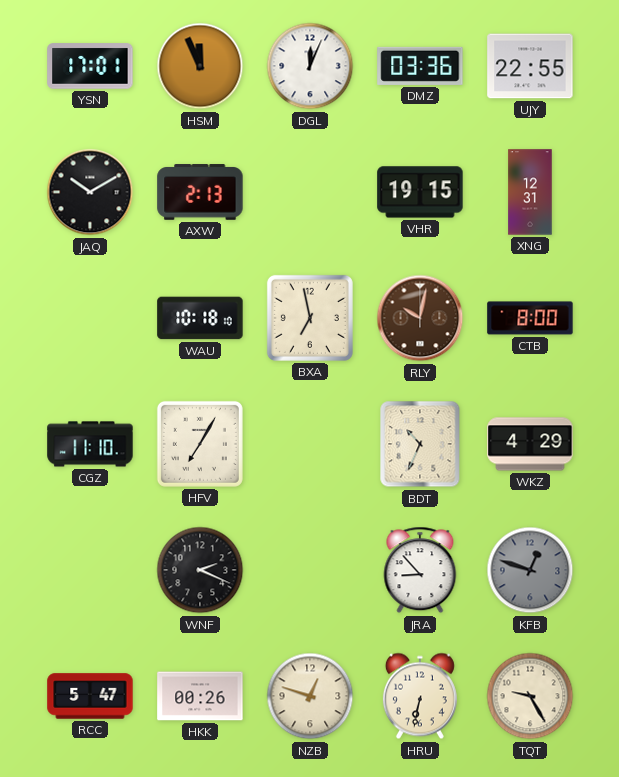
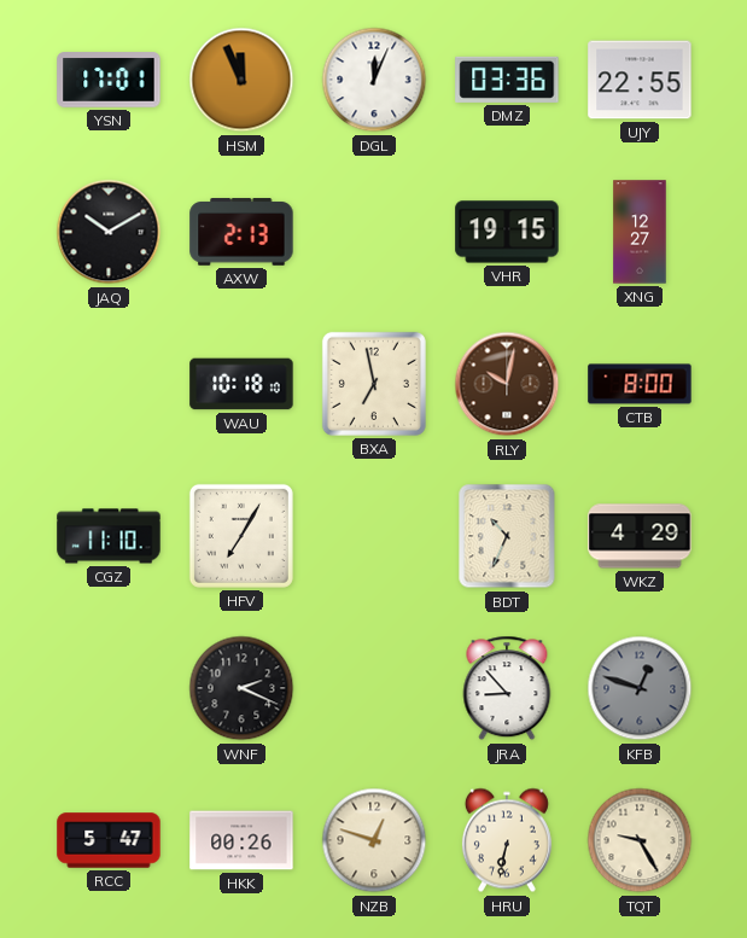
XNG: 12:31 -> 12:27
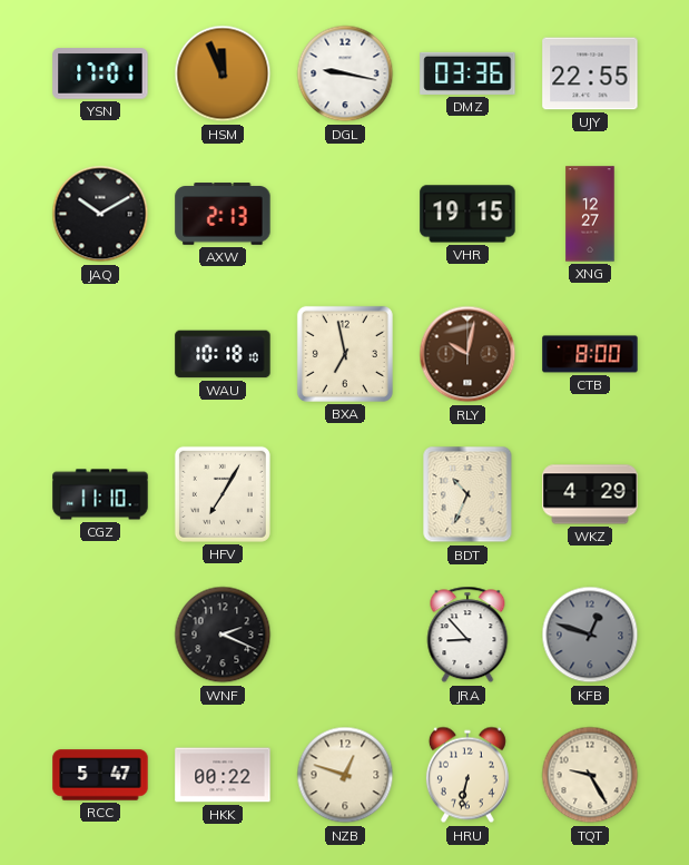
DGL: 12:04 -> 9:17
HKK: 00:26 -> 00:22
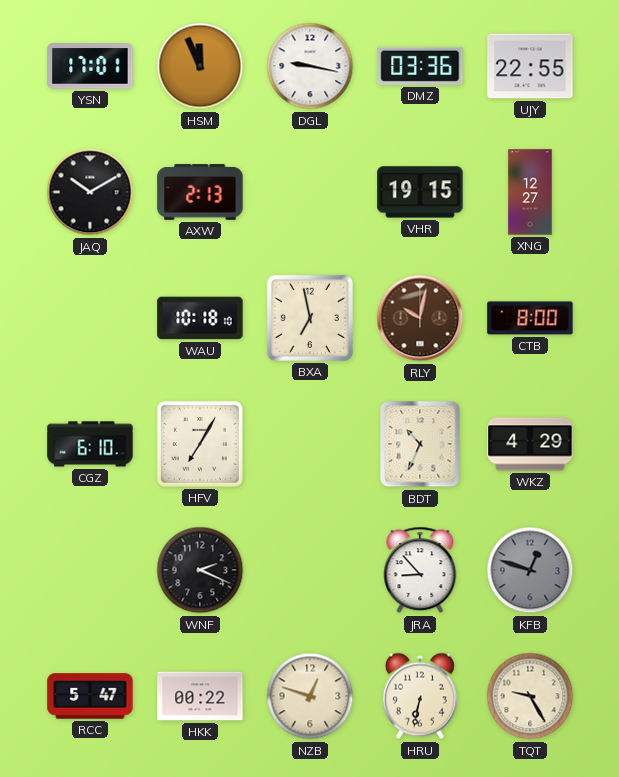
CGZ: 11:10 -> 6:10
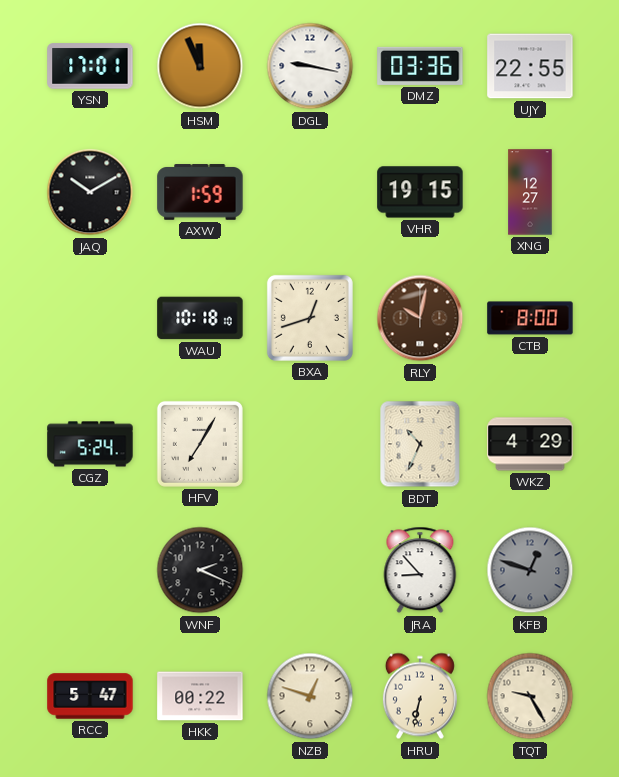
AXW: 2:13 -> 1:59
BXA: 6:58 -> 12:42
CGZ: 6:10 -> 5:24
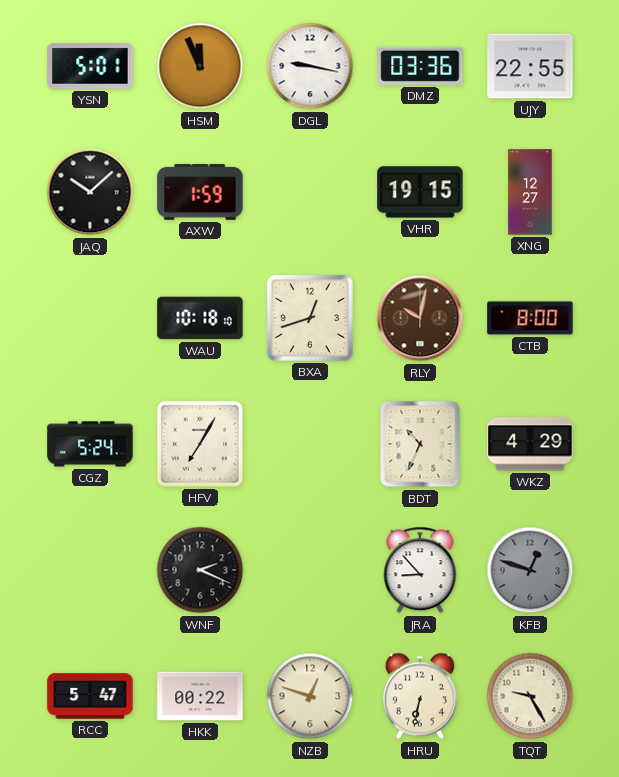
YSN: 17:01 -> 5:01
JAQ: 10:10 -> 10:08
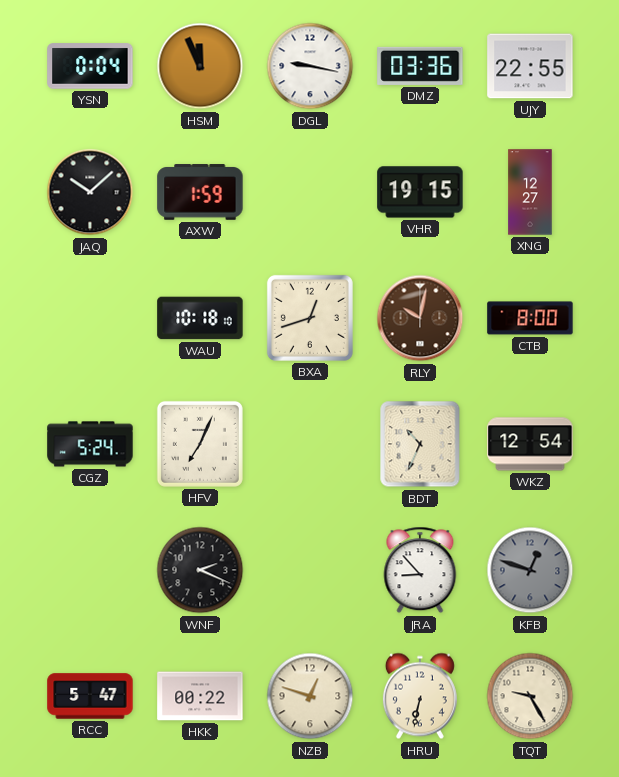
YSN: 5:01 -> 0:04
HFV: 7:05 -> 7:04
WKZ: 4:29 -> 12:54
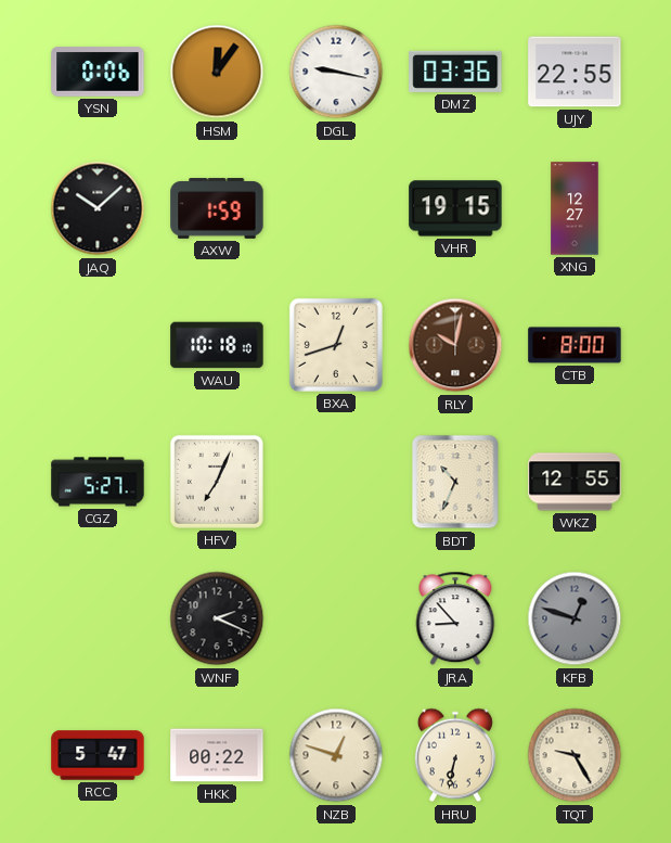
YSN: 0:04 -> 0:06
HSM: 11:56 -> 12:06
CGZ: 5:24 -> 5:27
WKZ: 12:54 -> 12:55
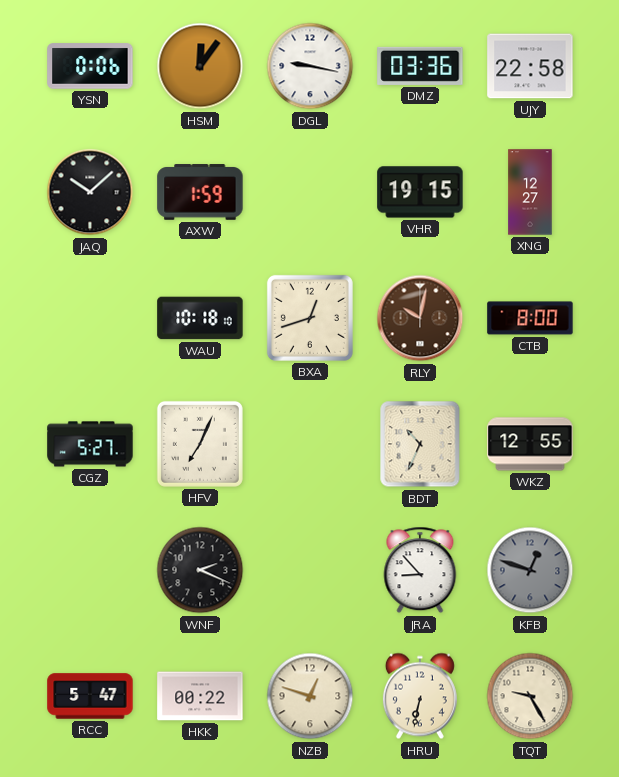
UJY: 22:55 -> 22:58
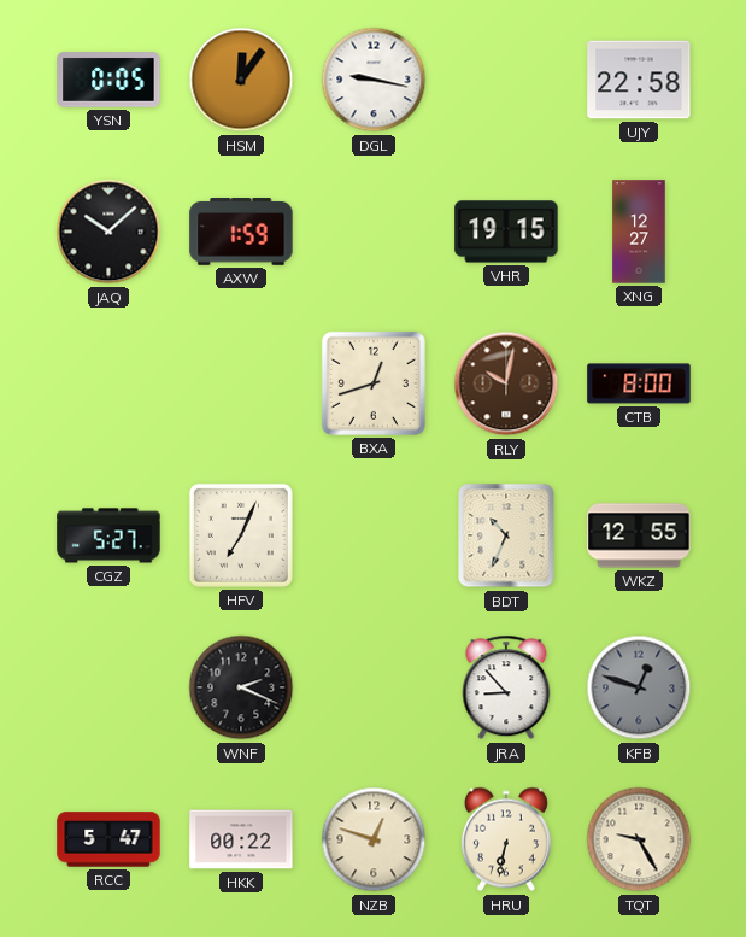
YSN: 0:06 -> 0:05
DMZ: 03:36 -> none
WAU: 10:18 -> none
